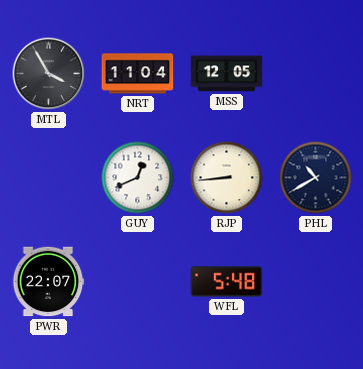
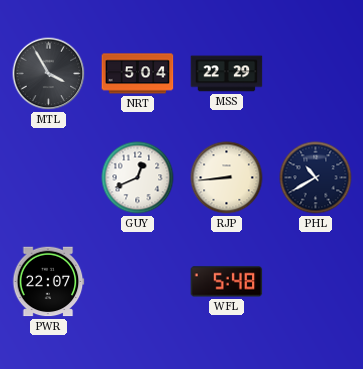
NRT: 11:04 -> 5:04
MSS: 12:05 -> 22:29
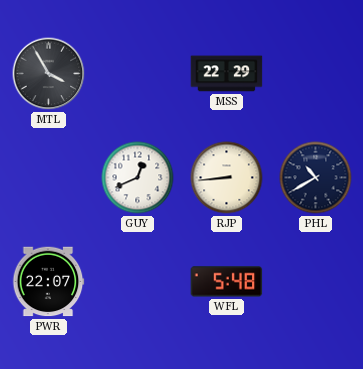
NRT: 5:04 -> none
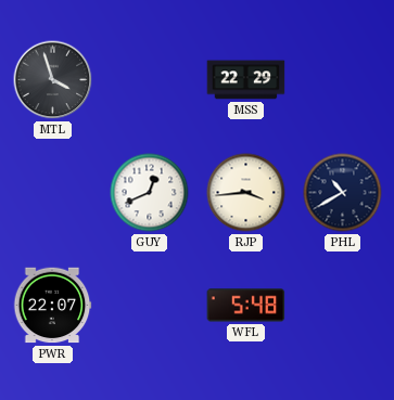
MTL: 3:55 -> 3:57
RJP: 8:44 -> 3:44
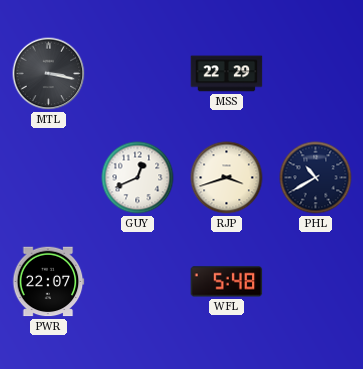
MTL: 3:57 -> 3:17
RJP: 3:44 -> 3:42
